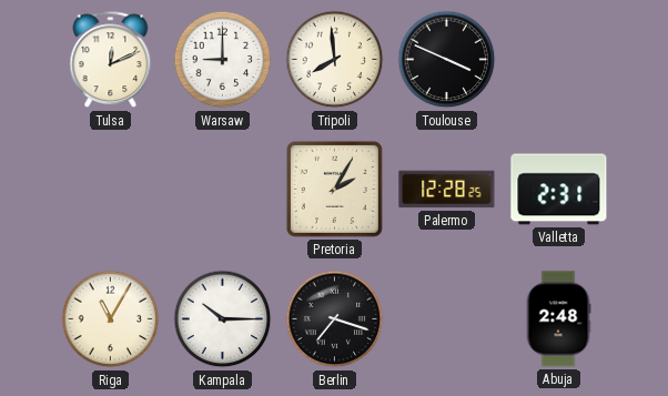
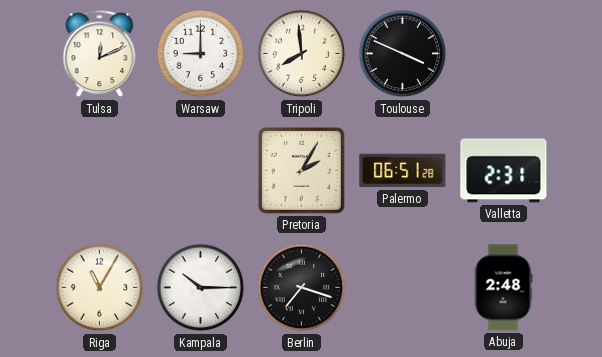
Palermo: 12:28 -> 06:51
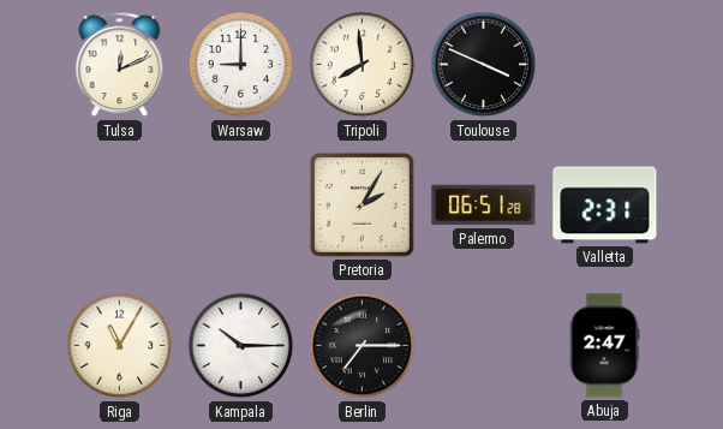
Berlin: 7:18 -> 7:15
Abuja: 2:48 -> 2:47
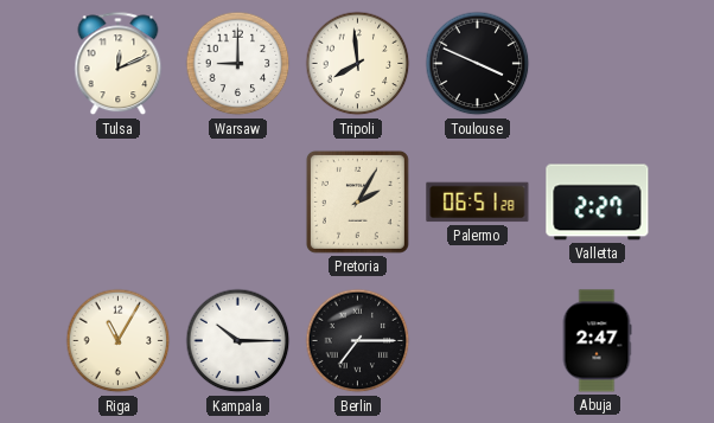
Valletta: 2:31 -> 2:27
